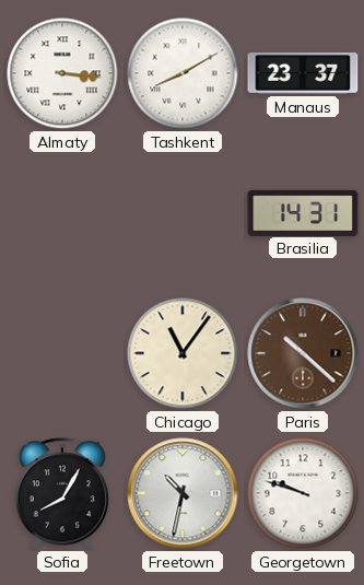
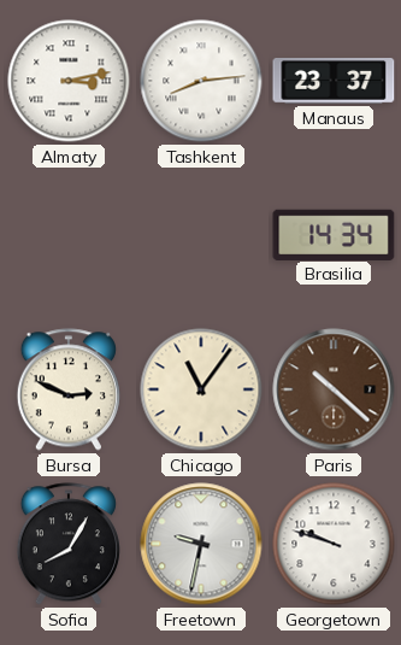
Almaty: 3:16 -> 3:13
Tashkent: 8:10 -> 8:14
Brasilia: 14:31 -> 14:34
Bursa: none -> 2:49
Freetown: 10:32 -> 9:32
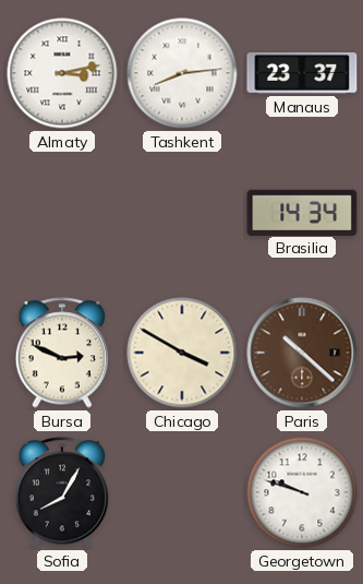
Chicago: 11:06 -> 3:50
Freetown: 9:32 -> none
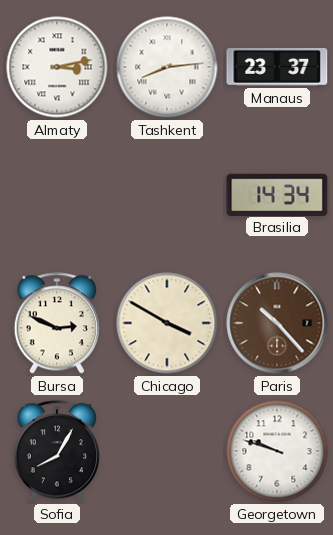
Paris: 10:22 -> 10:23
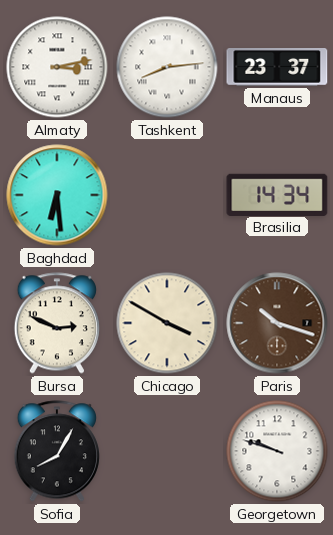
Baghdad: none -> 6:29
Paris: 10:23 -> 10:18
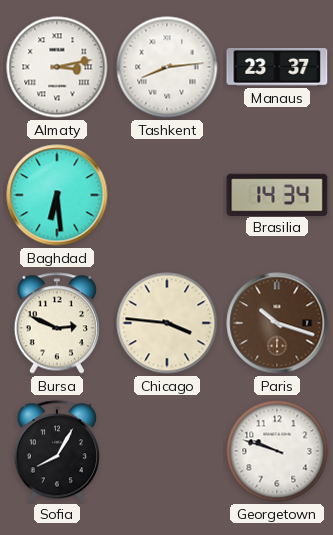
Chicago: 3:50 -> 3:46
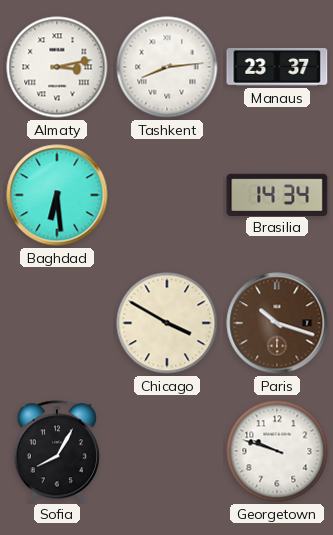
Bursa: 2:49 -> none
Chicago: 3:46 -> 3:50
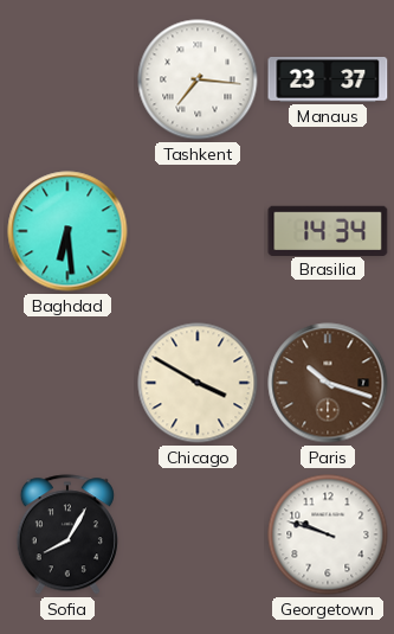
Almaty: 3:13 -> none
Tashkent: 8:14 -> 7:16
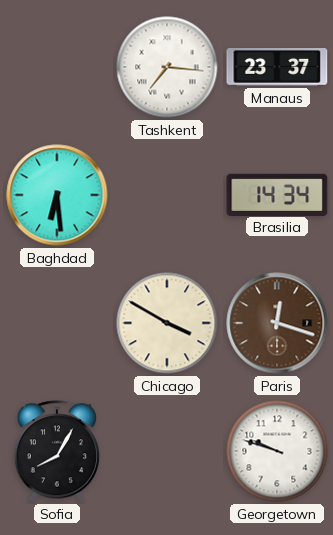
Paris: 10:18 -> 12:18
